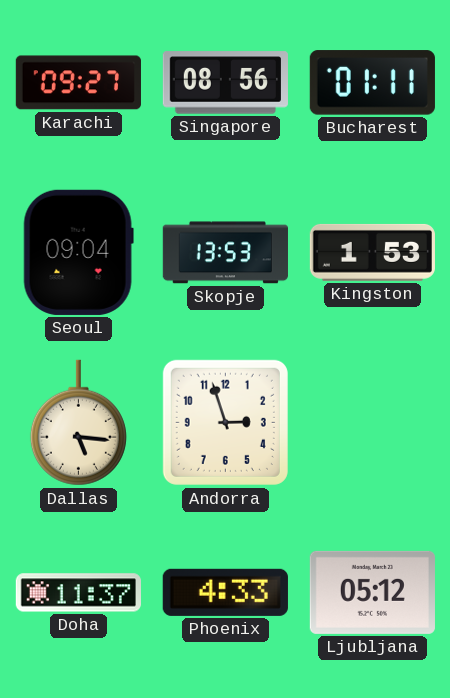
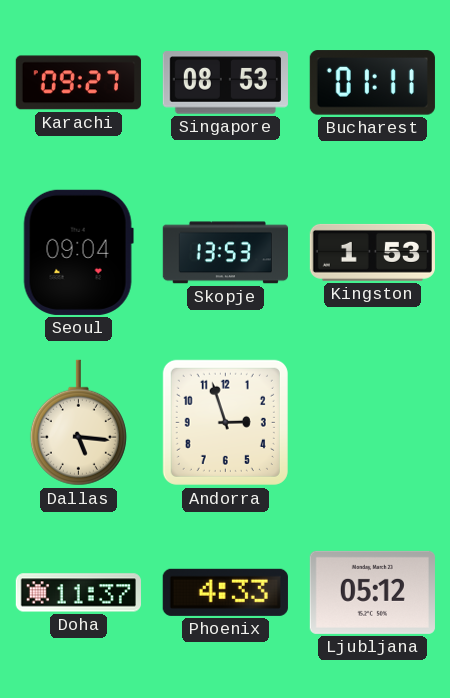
Singapore: 08:56 -> 08:53
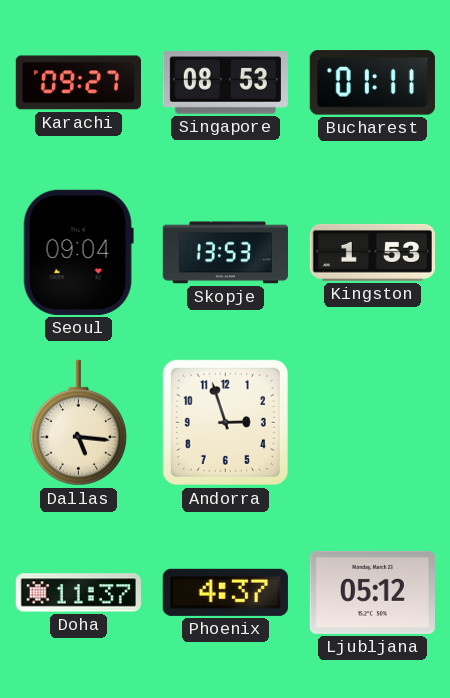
Phoenix: 4:33 -> 4:37
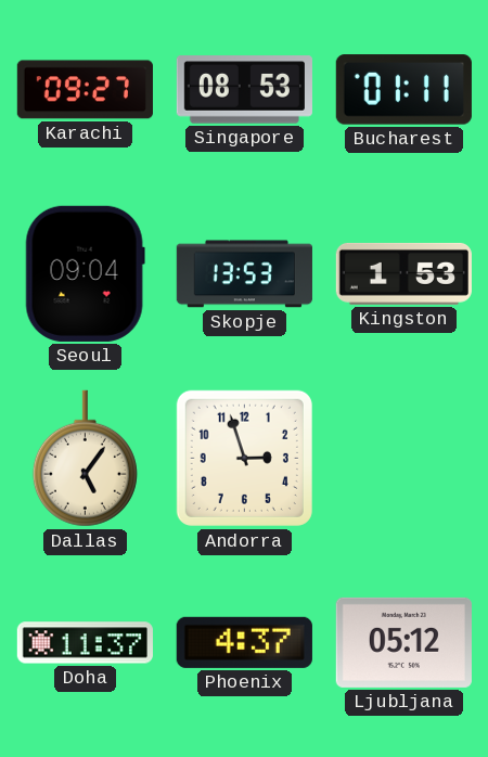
Dallas: 5:16 -> 5:06
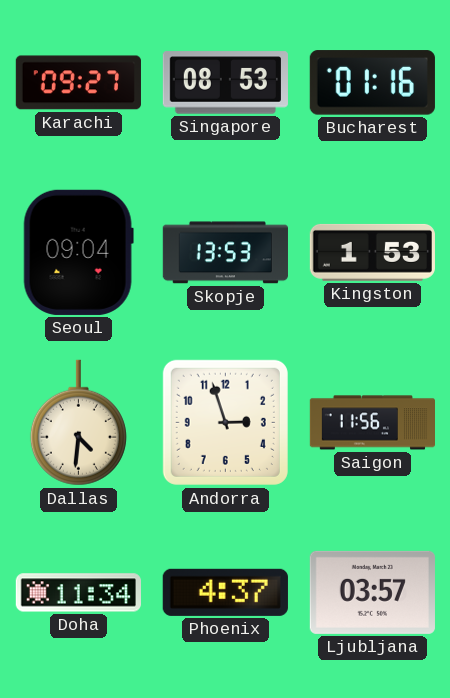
Bucharest: 01:11 -> 01:16
Dallas: 5:06 -> 4:31
Saigon: none -> 11:56
Doha: 11:37 -> 11:34
Ljubljana: 05:12 -> 03:57
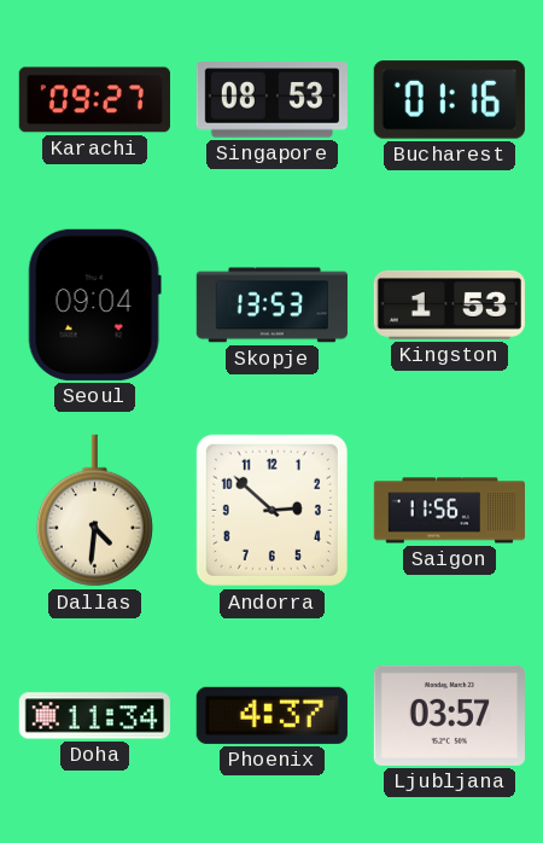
Andorra: 2:57 -> 2:52
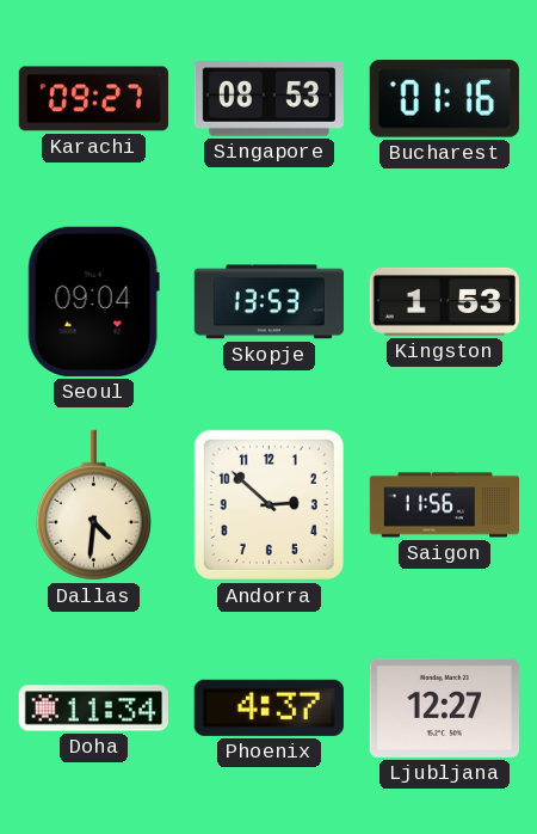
Ljubljana: 03:57 -> 12:27
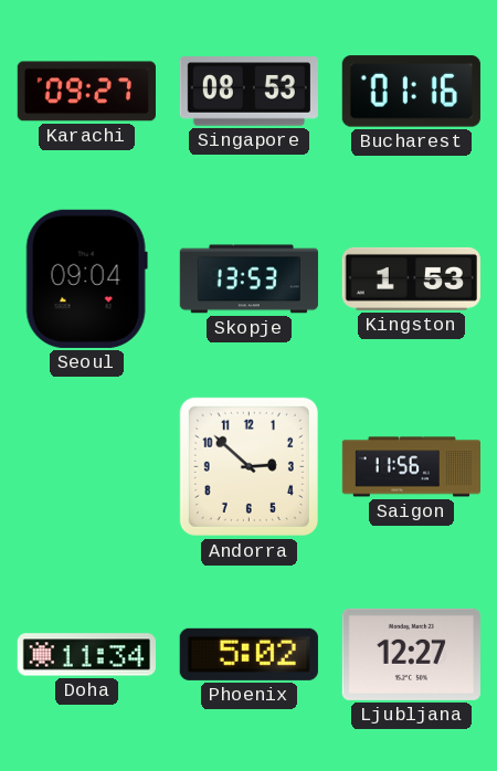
Dallas: 4:31 -> none
Phoenix: 4:37 -> 5:02
